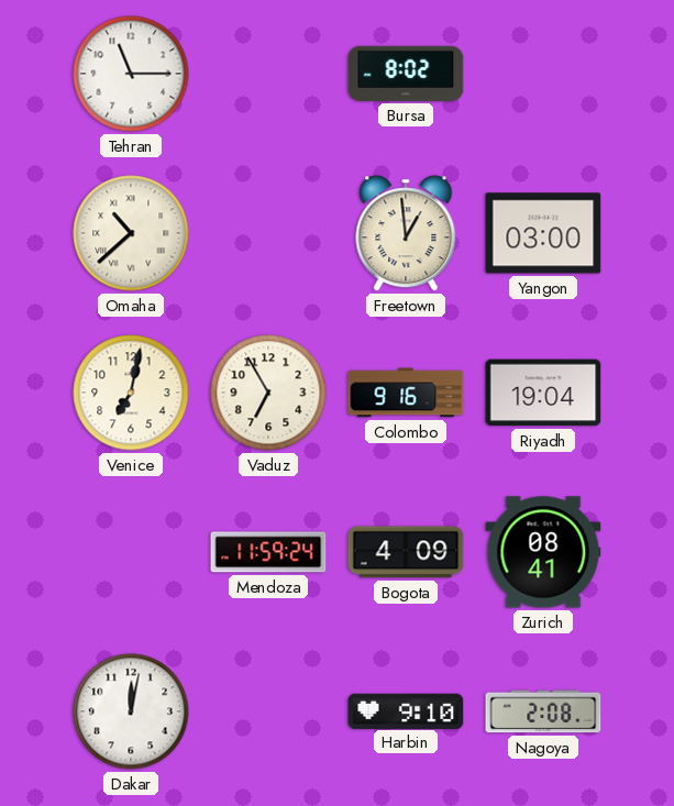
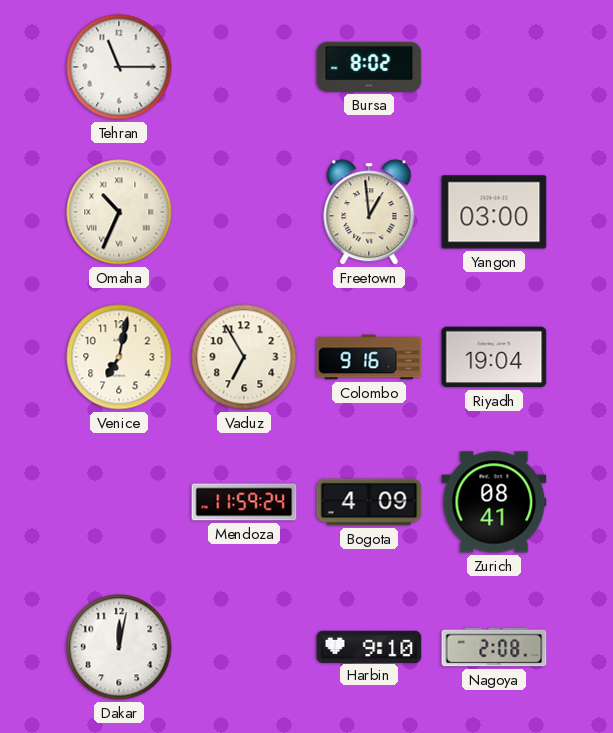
Omaha: 10:38 -> 10:34
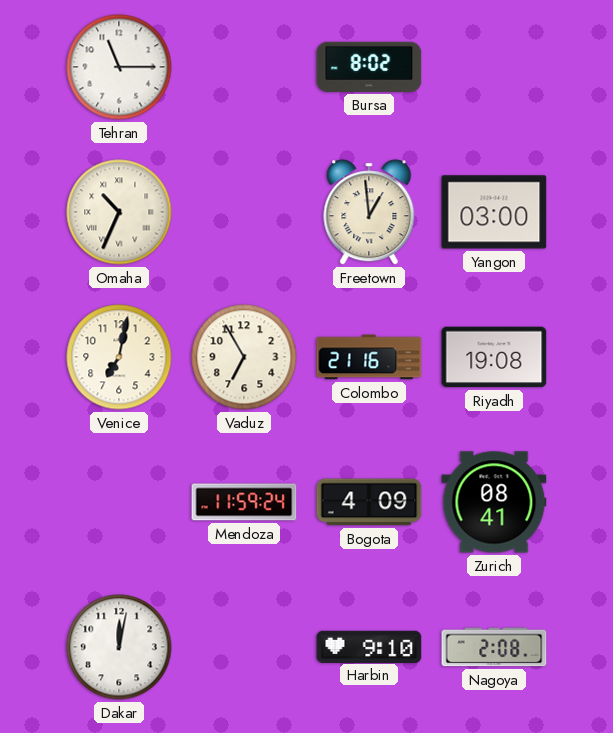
Colombo: 9:16 -> 21:16
Riyadh: 19:04 -> 19:08
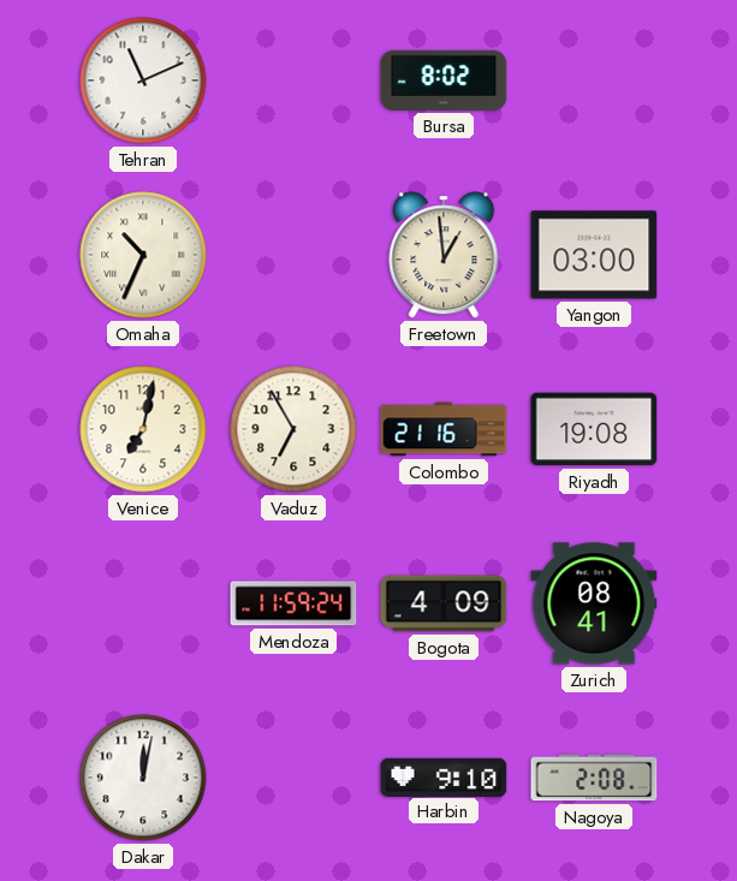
Tehran: 11:15 -> 11:11
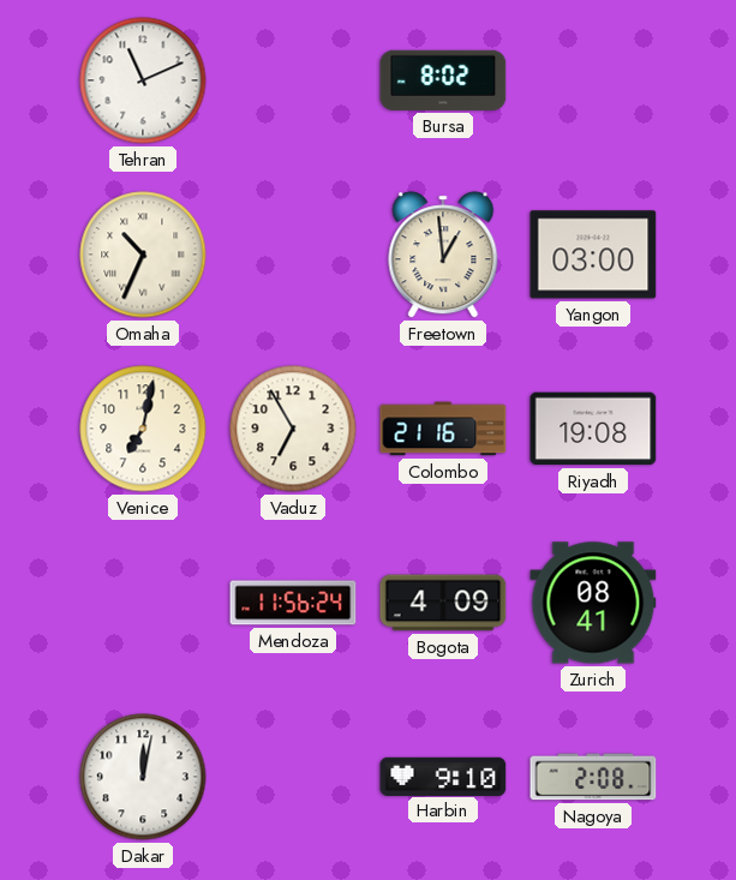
Mendoza: 11:59 -> 11:56
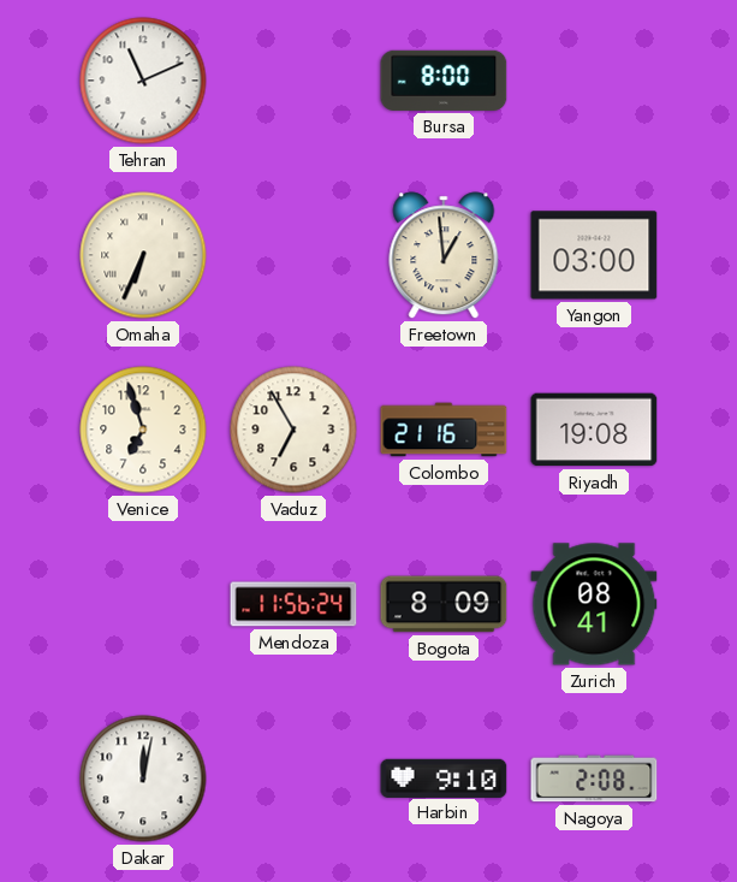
Bursa: 8:02 -> 8:00
Omaha: 10:34 -> 6:34
Venice: 7:02 -> 6:57
Bogota: 4:09 -> 8:09
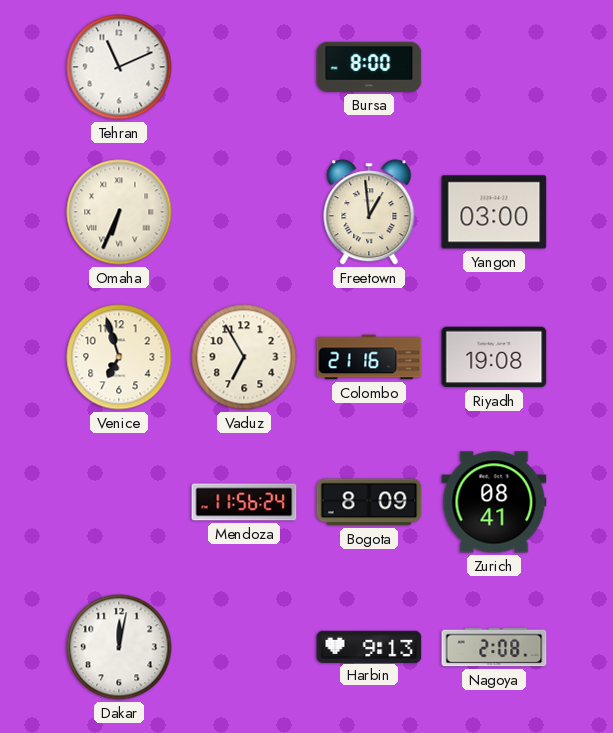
Harbin: 9:10 -> 9:13
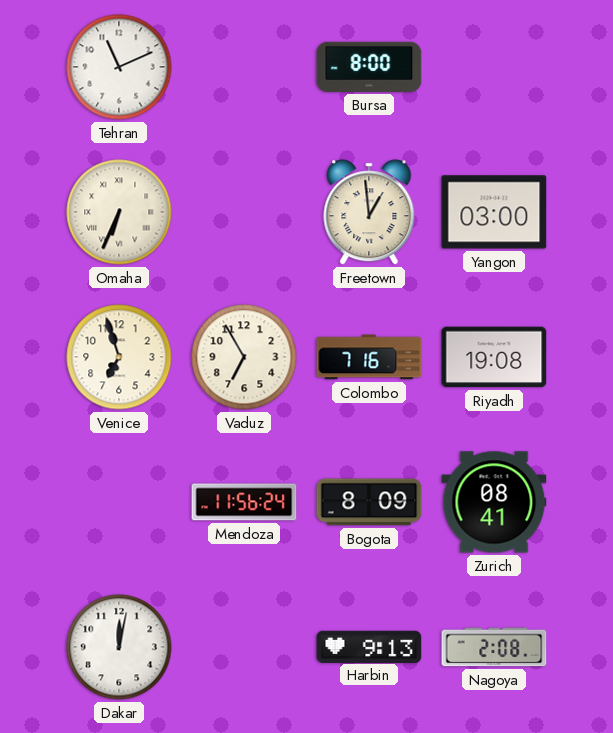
Colombo: 21:16 -> 7:16
